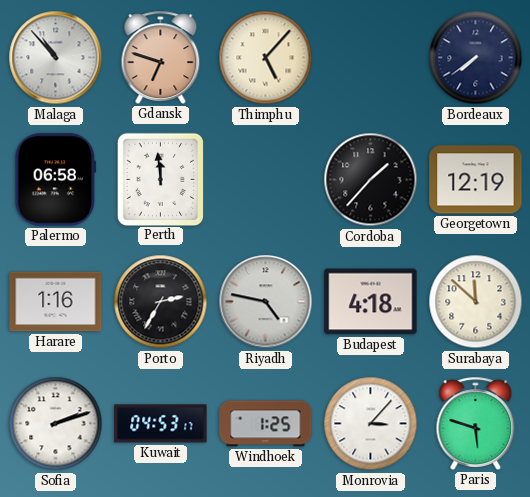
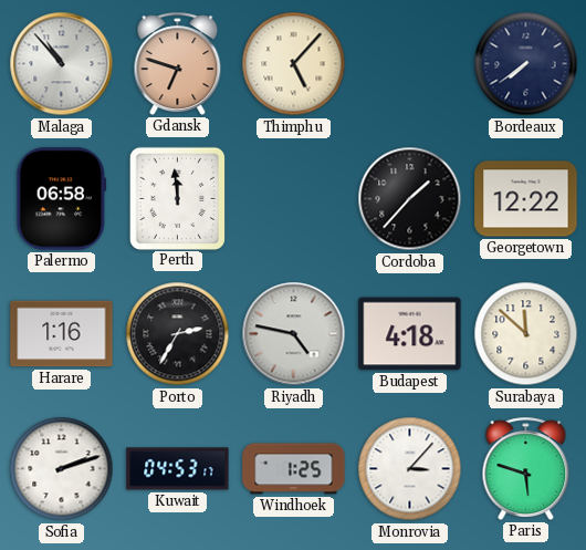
Georgetown: 12:19 -> 12:22
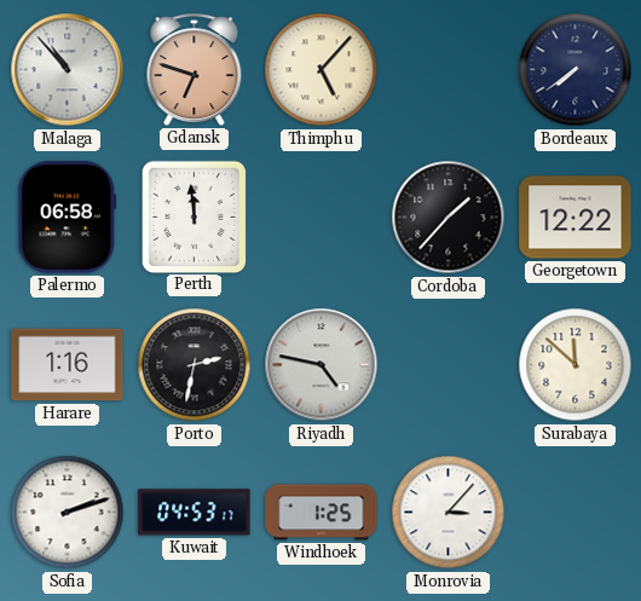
Porto: 2:35 -> 2:32
Budapest: 4:18 -> none
Paris: 5:48 -> none
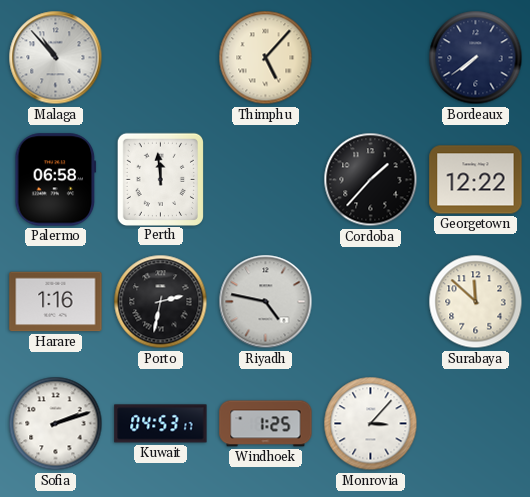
Gdansk: 6:48 -> none
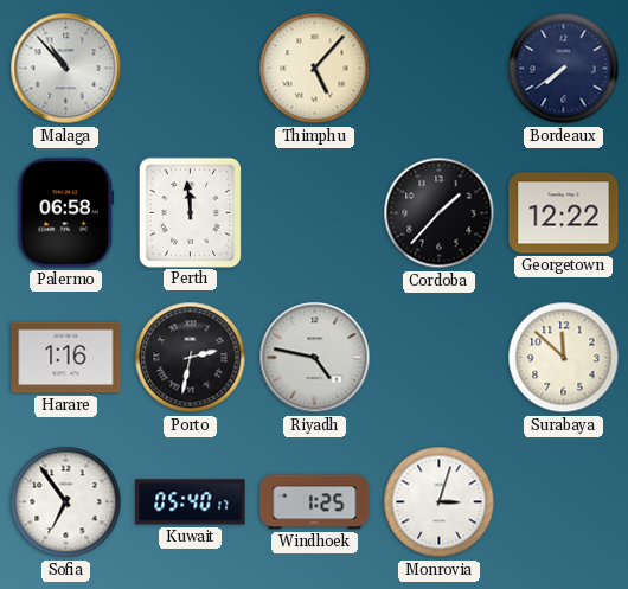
Sofia: 2:12 -> 6:54
Kuwait: 04:53 -> 05:40
Monrovia: 3:07 -> 3:03
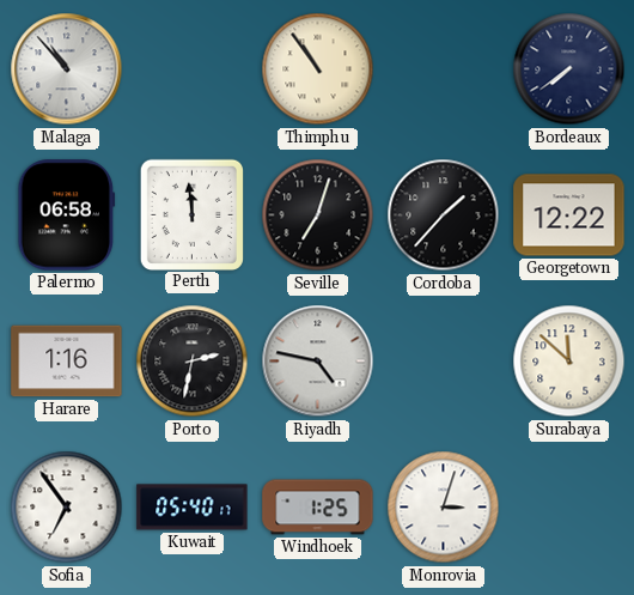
Thimphu: 5:07 -> 10:54
Seville: none -> 7:03
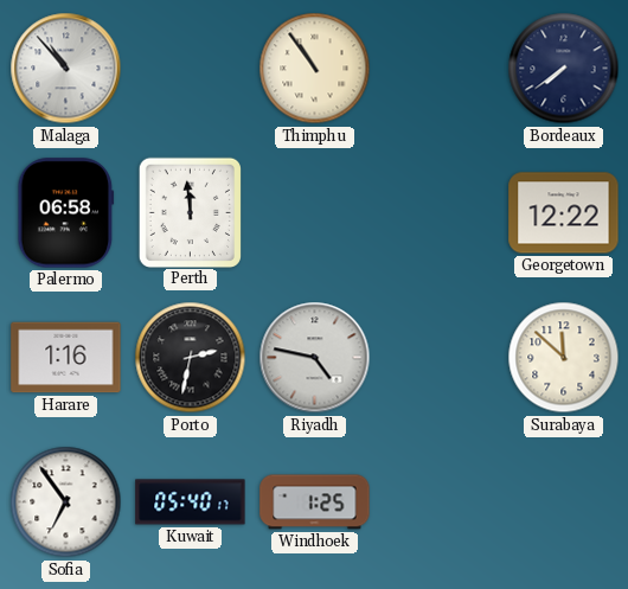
Seville: 7:03 -> none
Cordoba: 1:37 -> none
Monrovia: 3:03 -> none
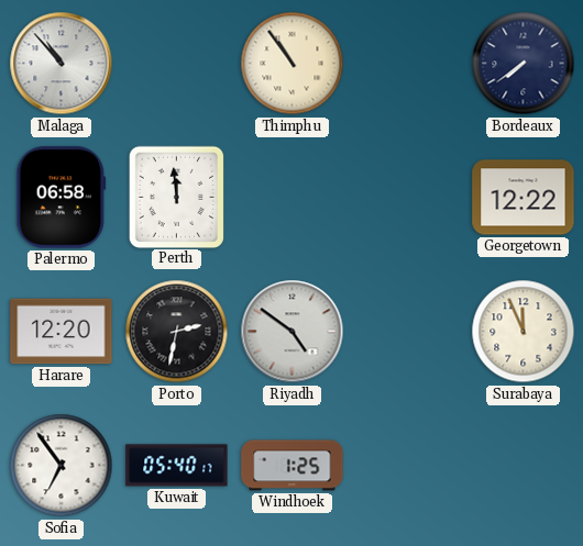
Harare: 1:16 -> 12:20
Riyadh: 4:47 -> 4:51
Surabaya: 11:52 -> 11:56
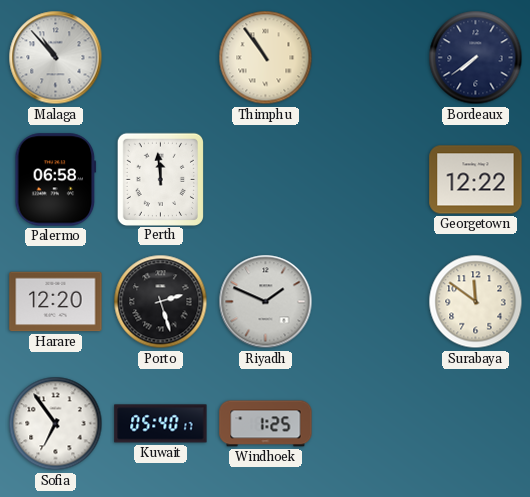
Porto: 2:32 -> 2:27
Riyadh: 4:51 -> 1:49
Surabaya: 11:56 -> 11:51
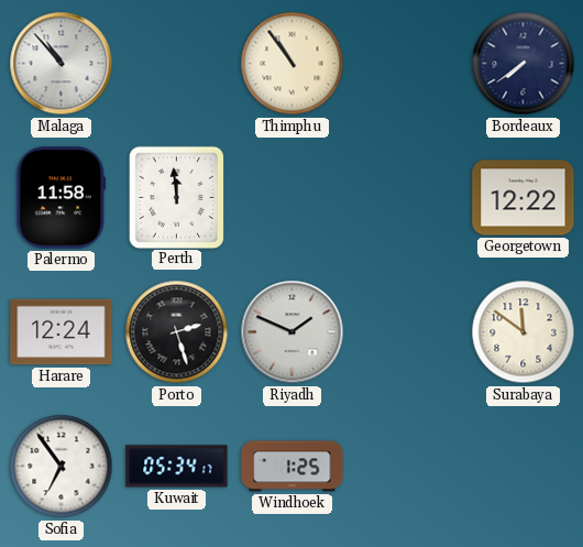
Palermo: 06:58 -> 11:58
Harare: 12:20 -> 12:24
Kuwait: 05:40 -> 05:34
